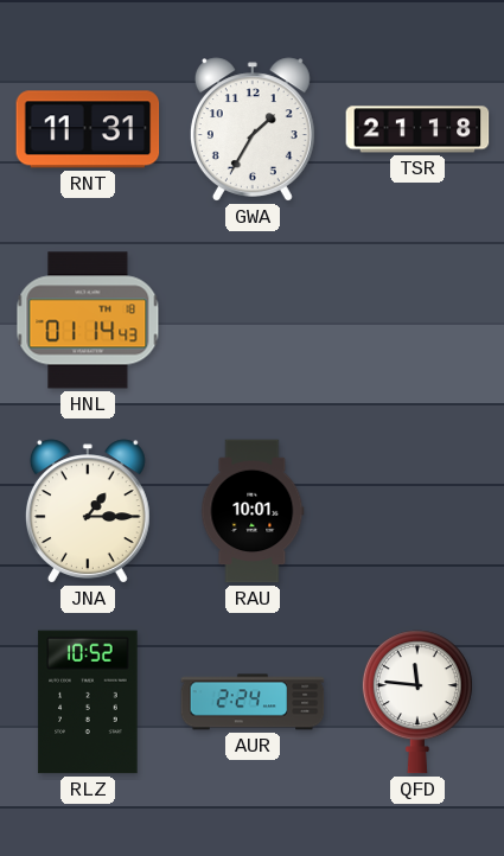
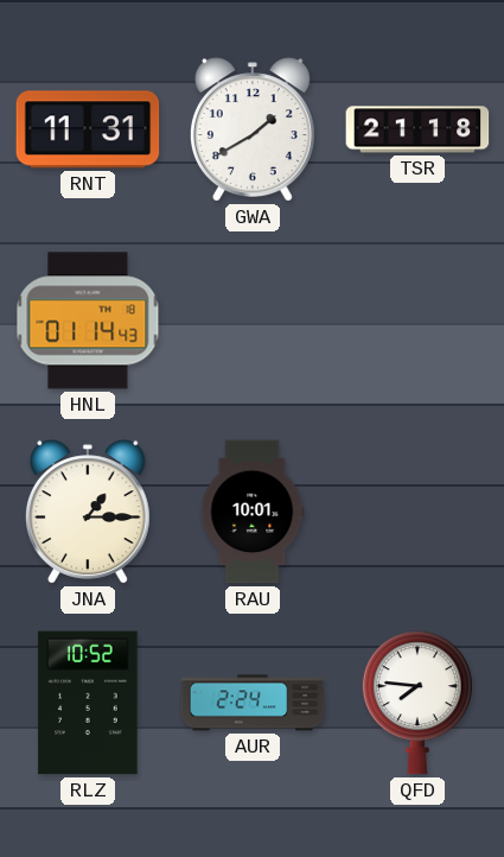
GWA: 1:35 -> 1:40
QFD: 11:46 -> 7:46
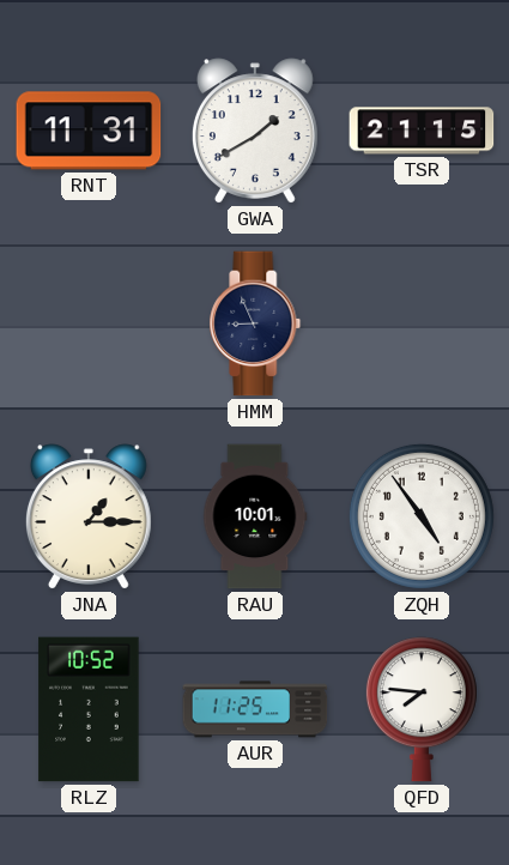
TSR: 21:18 -> 21:15
HNL: 01:14 -> none
HMM: none -> 8:56
ZQH: none -> 4:54
AUR: 2:24 -> 11:25
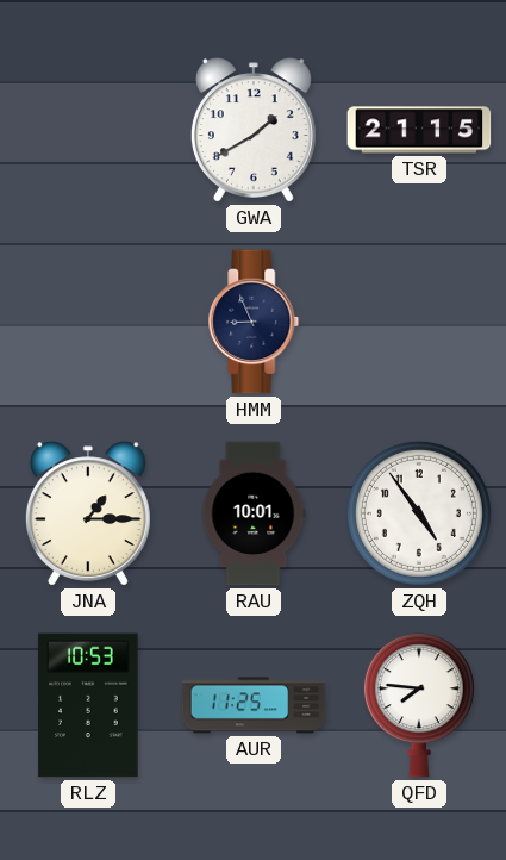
RNT: 11:31 -> none
RLZ: 10:52 -> 10:53
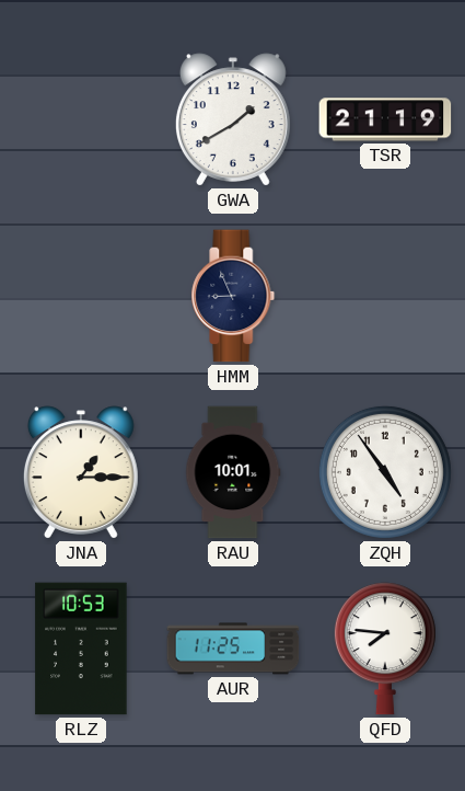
TSR: 21:15 -> 21:19
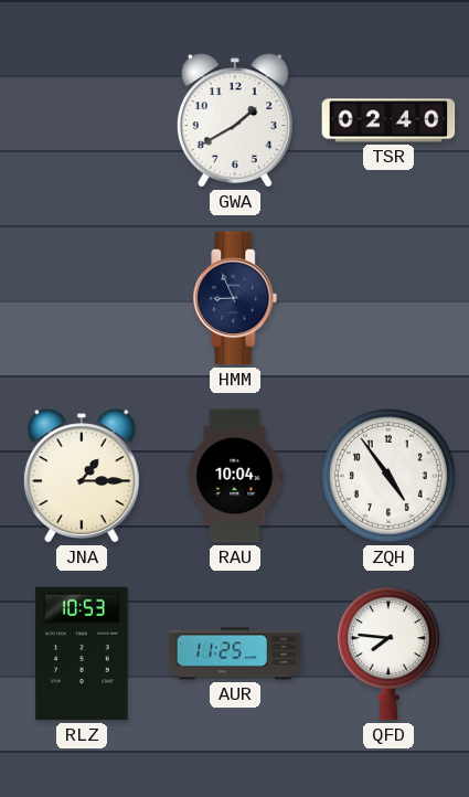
TSR: 21:19 -> 02:40
RAU: 10:01 -> 10:04
